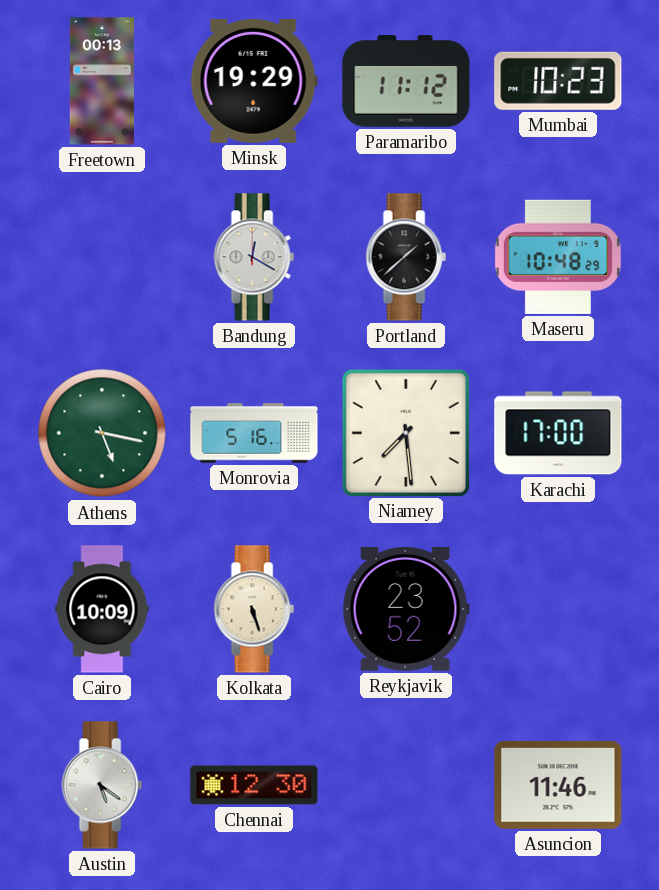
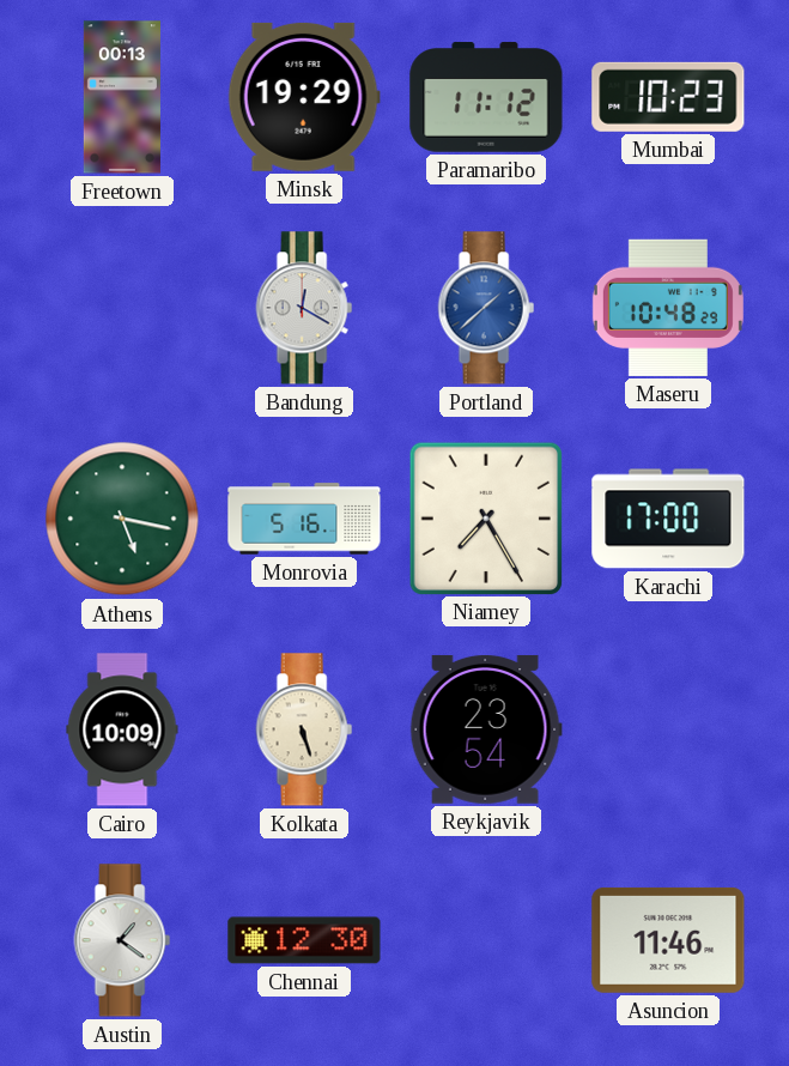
Portland dial: black -> blue
Niamey: 7:29 -> 7:25
Reykjavik: 23:52 -> 23:54
Austin: 5:21 -> 1:21
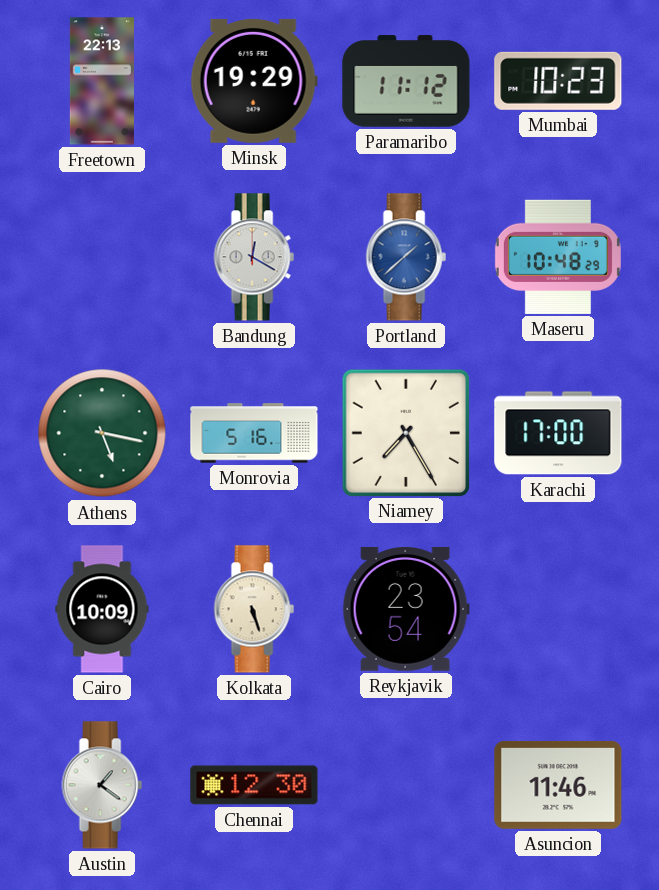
Freetown: 00:13 -> 22:13
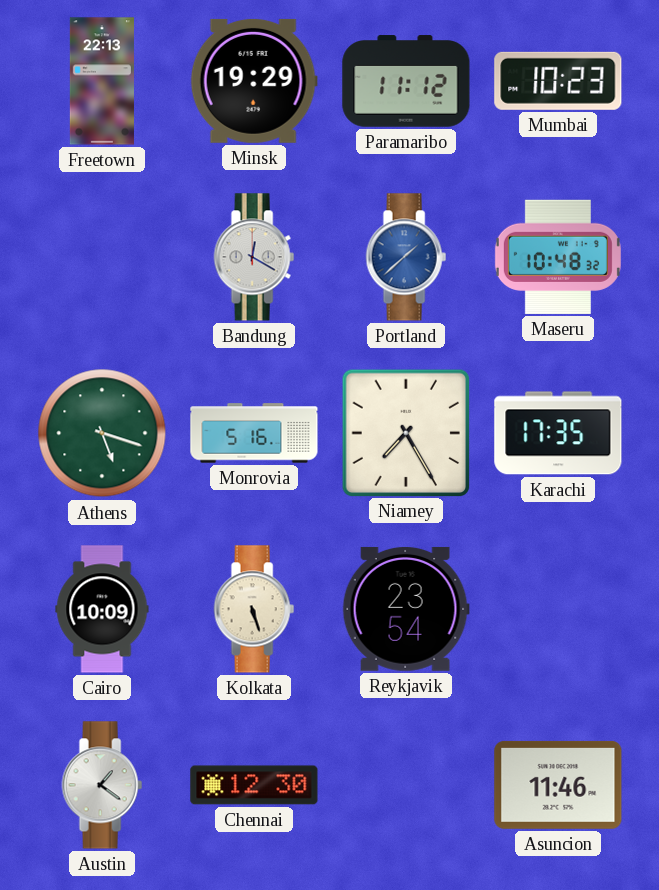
Maseru: 10:48:29 -> 10:48:32
Athens: 5:17 -> 5:18
Karachi: 17:00 -> 17:35
